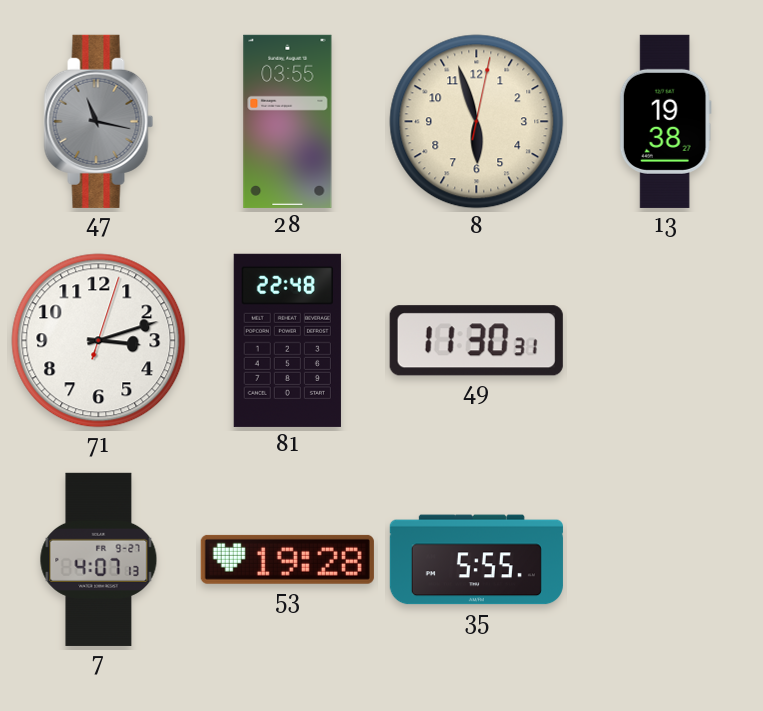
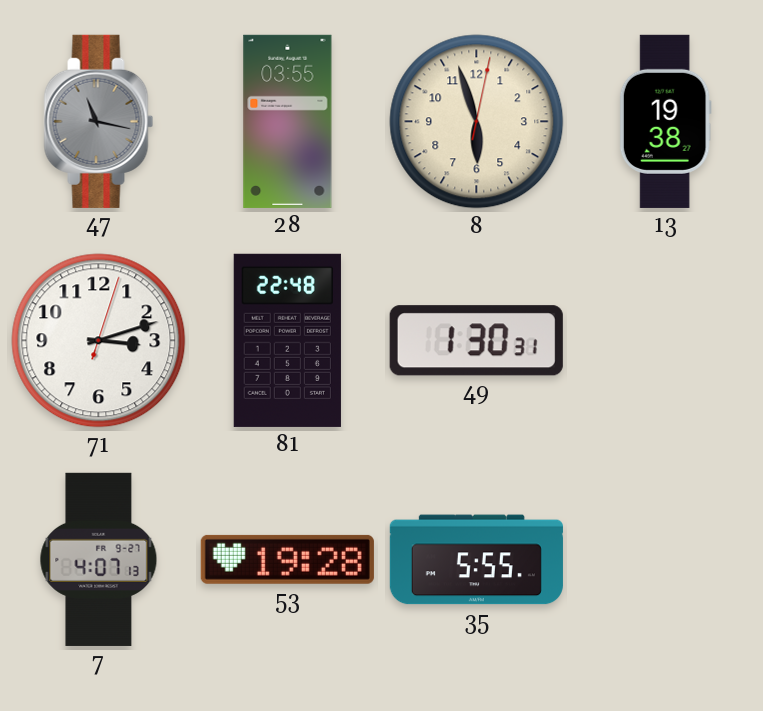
49: 11:30 -> 1:30
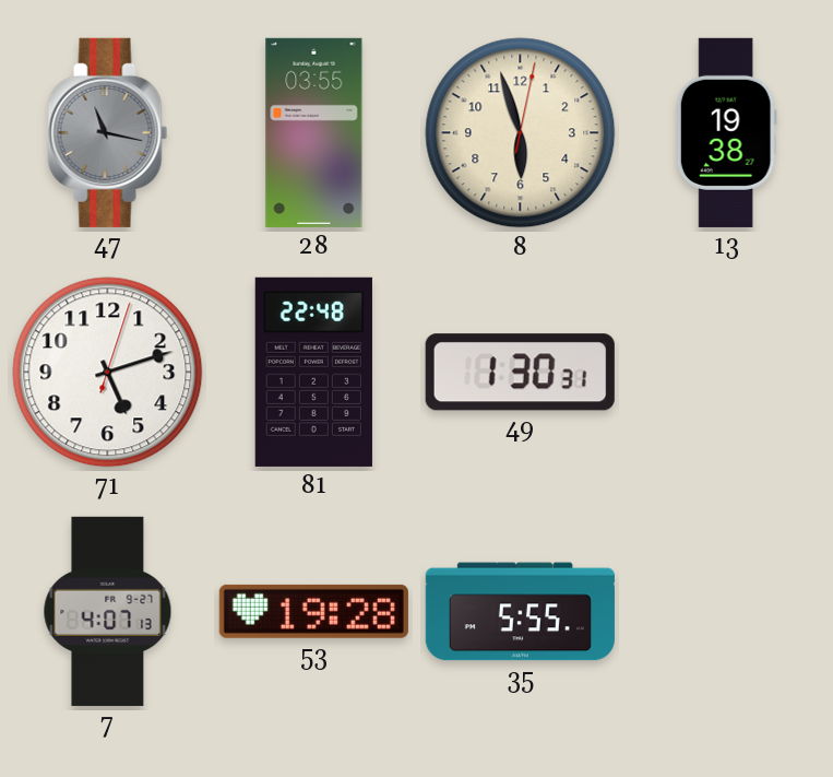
71: 3:12 -> 5:12
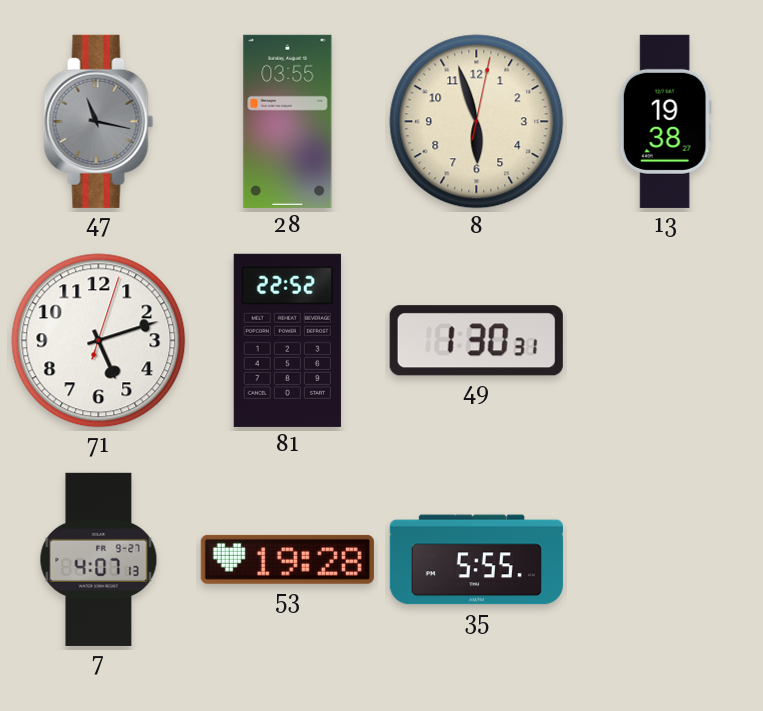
81: 22:48 -> 22:52
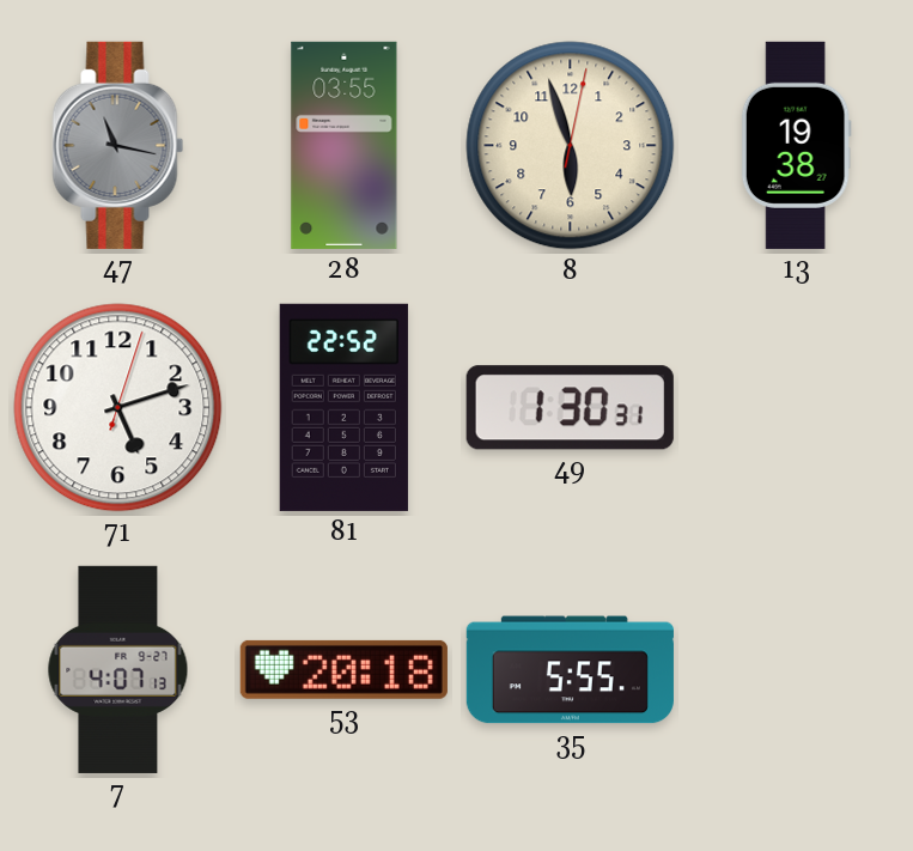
53: 19:28 -> 20:18
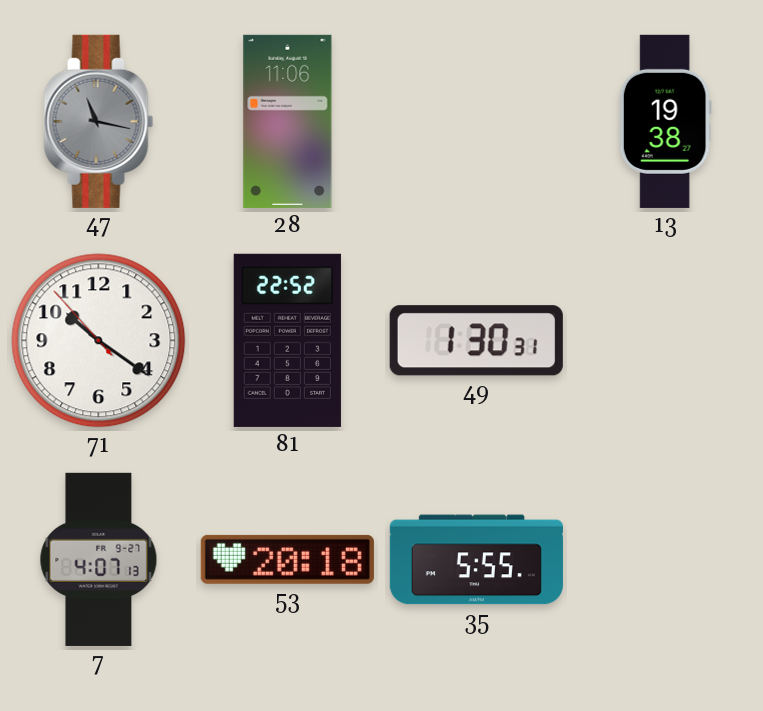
28: 03:55 -> 11:06
8: 5:57 -> none
71: 5:12 -> 10:20
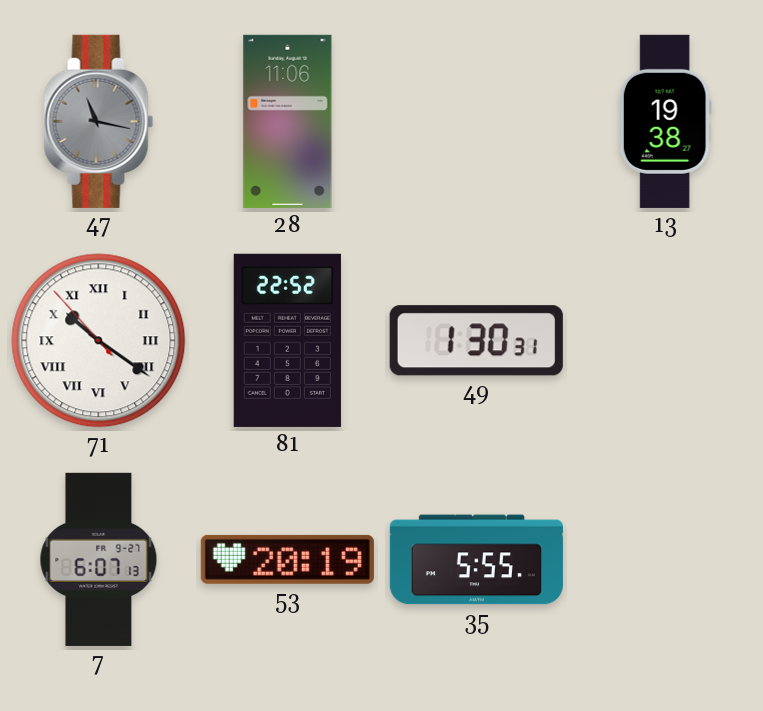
71 numerals: Arabic -> Roman
7: 4:07 -> 6:07
53: 20:18 -> 20:19
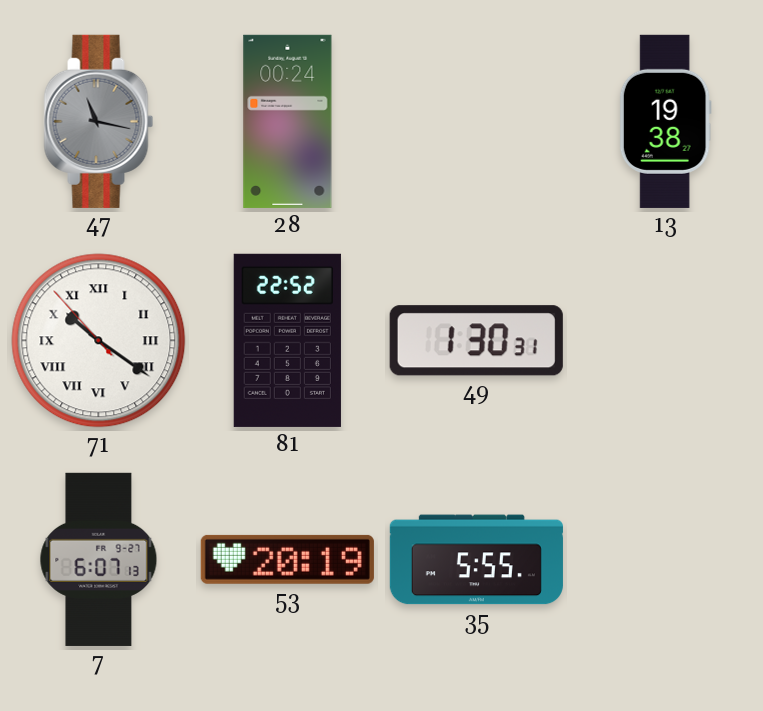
28: 11:06 -> 00:24
